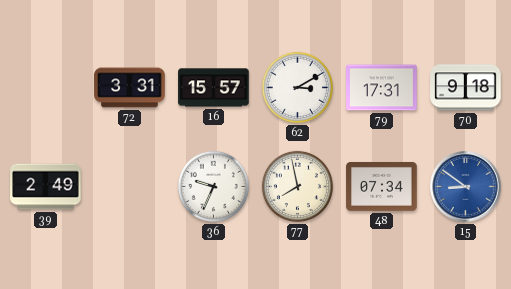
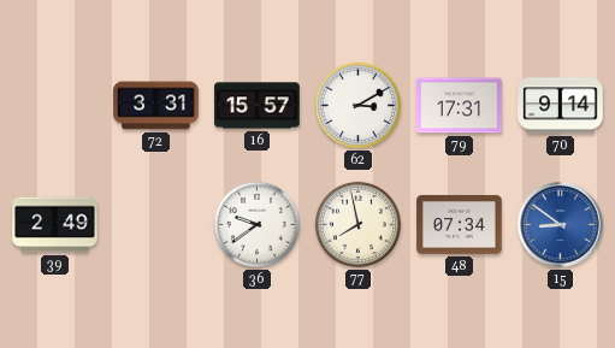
70: 9:18 -> 9:14
36: 9:34 -> 9:39
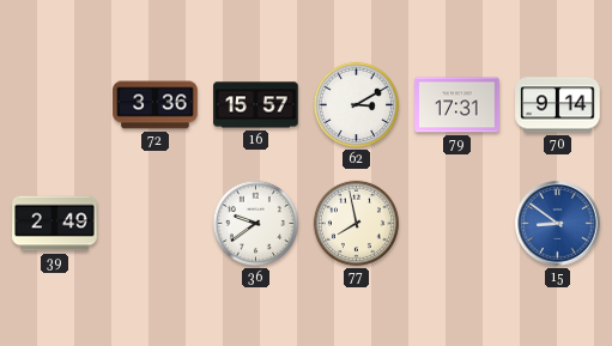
72: 3:31 -> 3:36
48: 07:34 -> none
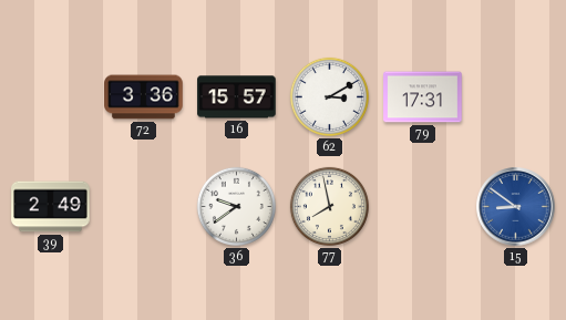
70: 9:14 -> none
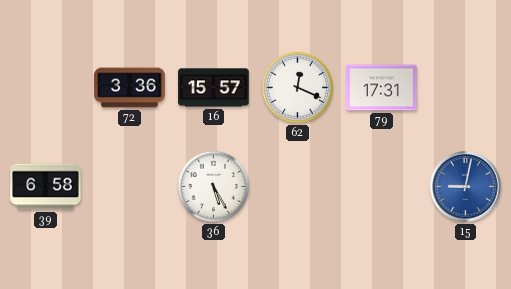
62: 3:10 -> 12:19
39: 2:49 -> 6:58
36: 9:39 -> 5:25
77: 7:58 -> none
15: 8:51 -> 9:02
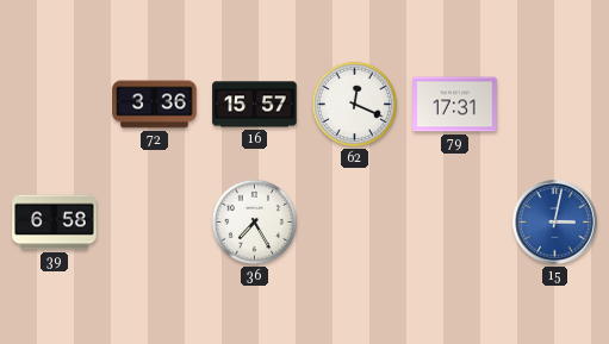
36: 5:25 -> 7:25
15: 9:02 -> 3:02
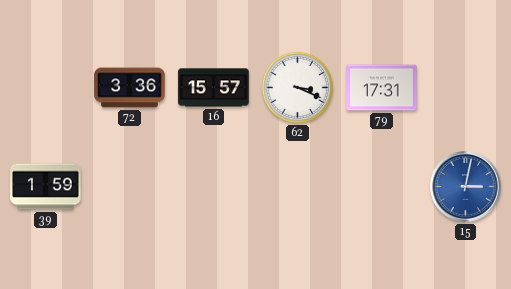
62: 12:19 -> 3:19
39: 6:58 -> 1:59
36: 7:25 -> none
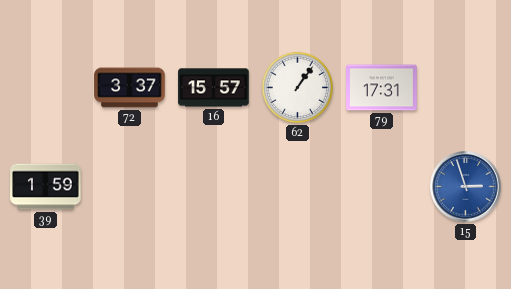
72: 3:36 -> 3:37
62: 3:19 -> 1:06
15: 3:02 -> 2:57
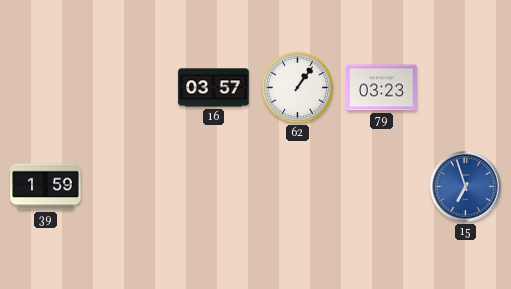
72: 3:37 -> none
16: 15:57 -> 03:57
79: 17:31 -> 03:23
15: 2:57 -> 6:57
